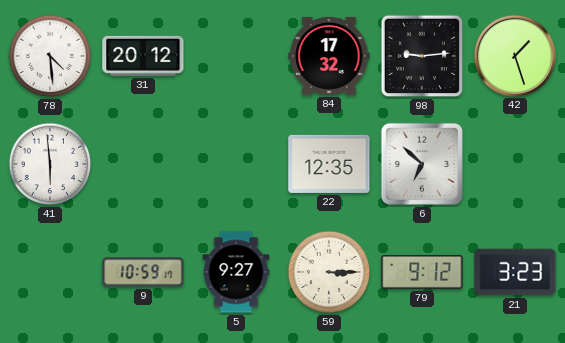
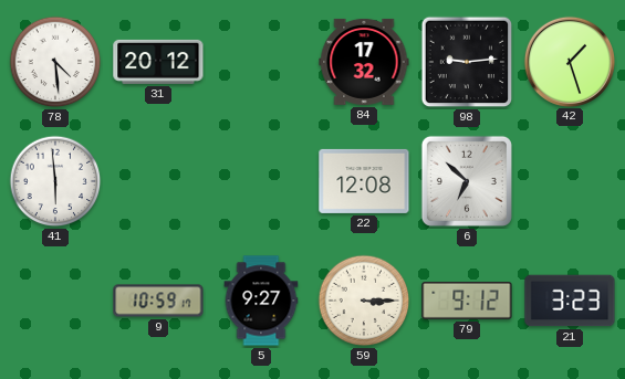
22: 12:35 -> 12:08
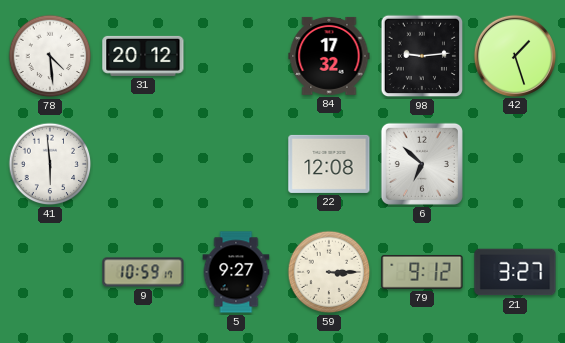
21: 3:23 -> 3:27
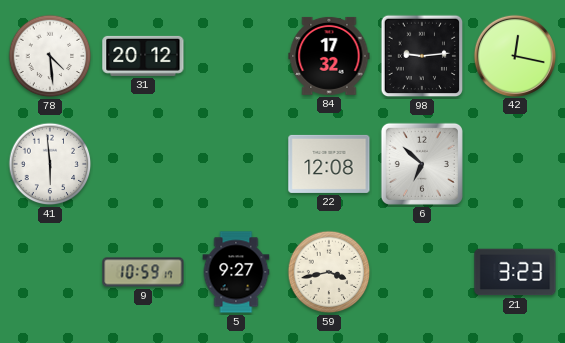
42: 1:27 -> 12:17
59: 3:15 -> 3:43
79: 9:12 -> none
21: 3:27 -> 3:23
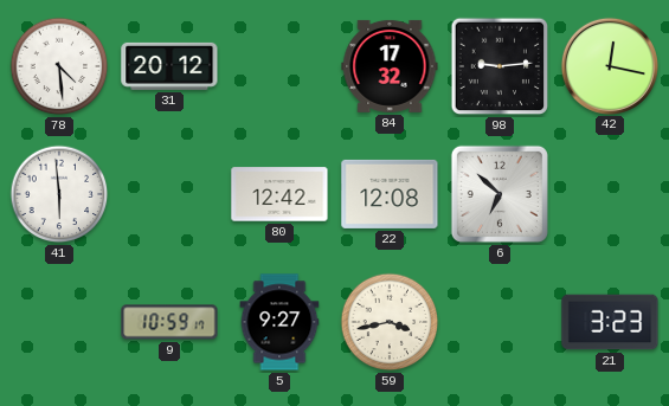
80: none -> 12:42
